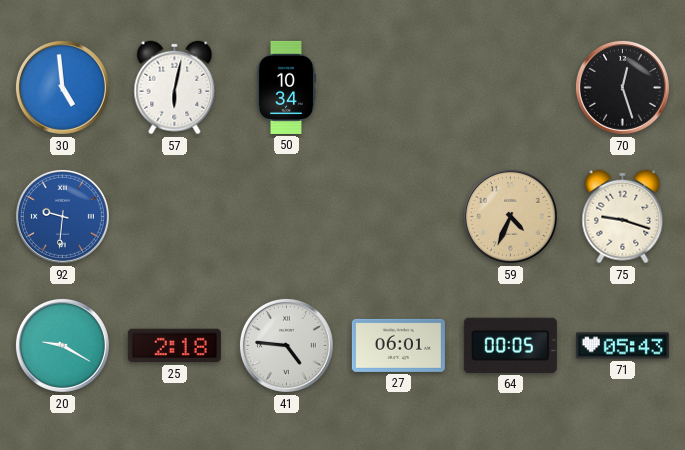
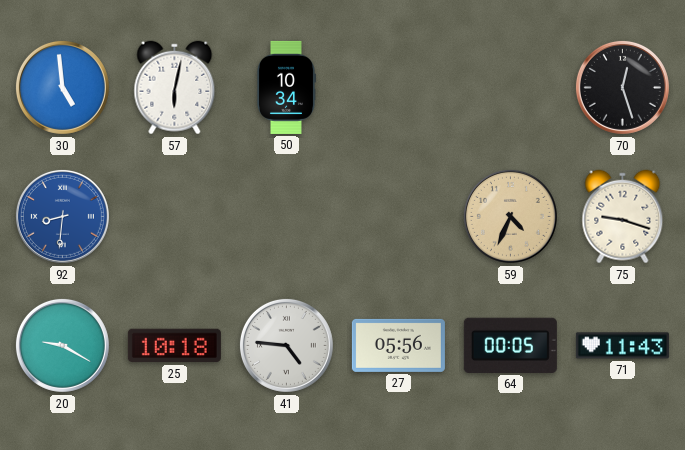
92: 9:31 -> 8:31
25: 2:18 -> 10:18
27: 06:01 -> 05:56
71: 05:43 -> 11:43
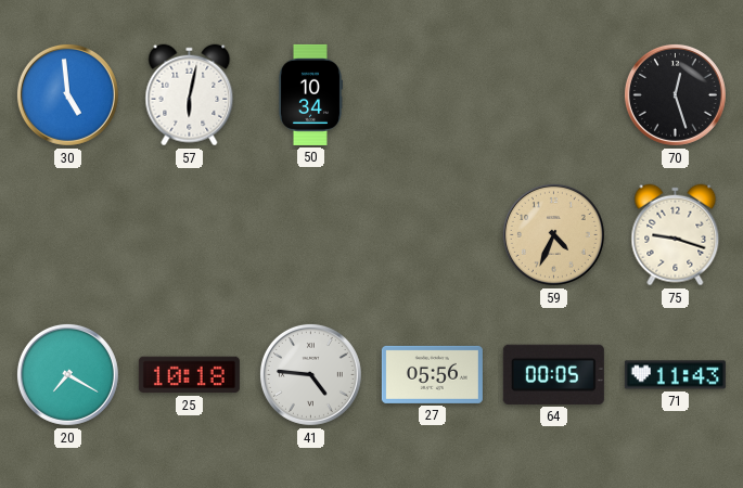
92: 8:31 -> none
20: 9:20 -> 7:20
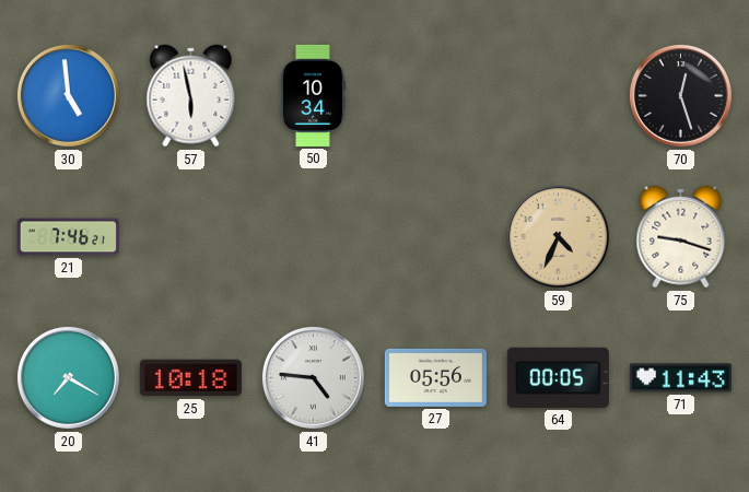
57: 6:02 -> 5:58
21: none -> 7:46
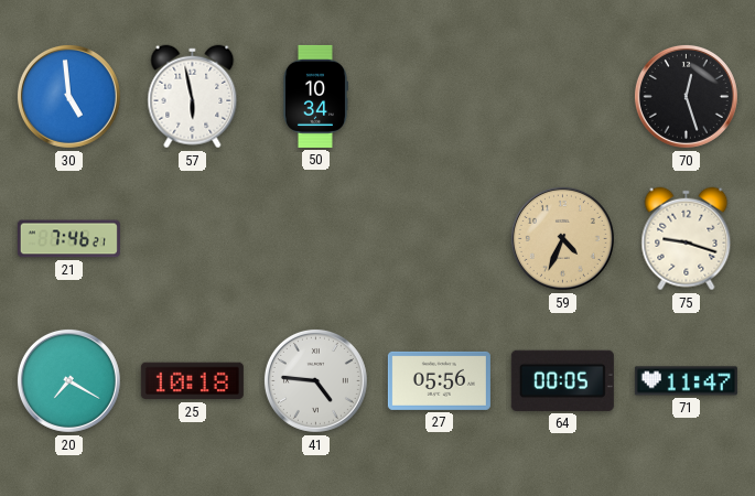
71: 11:43 -> 11:47
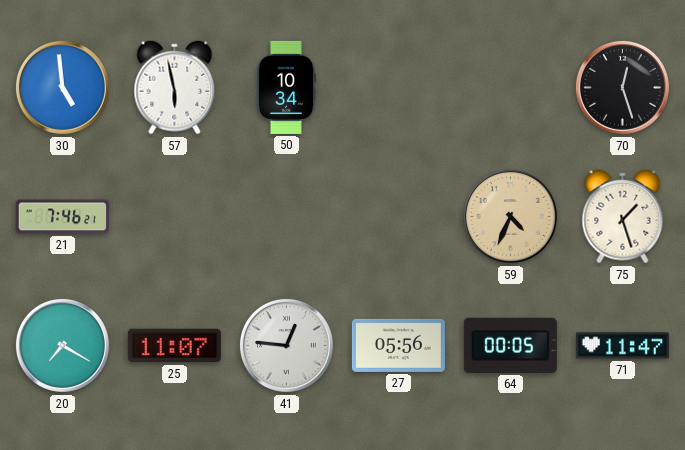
75: 9:18 -> 1:27
25: 10:18 -> 11:07
41: 4:46 -> 12:46
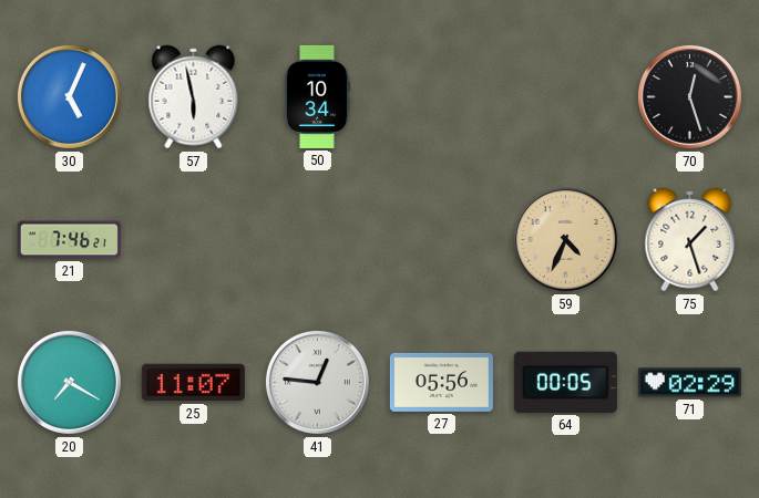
30: 4:59 -> 5:04
71: 11:47 -> 02:29
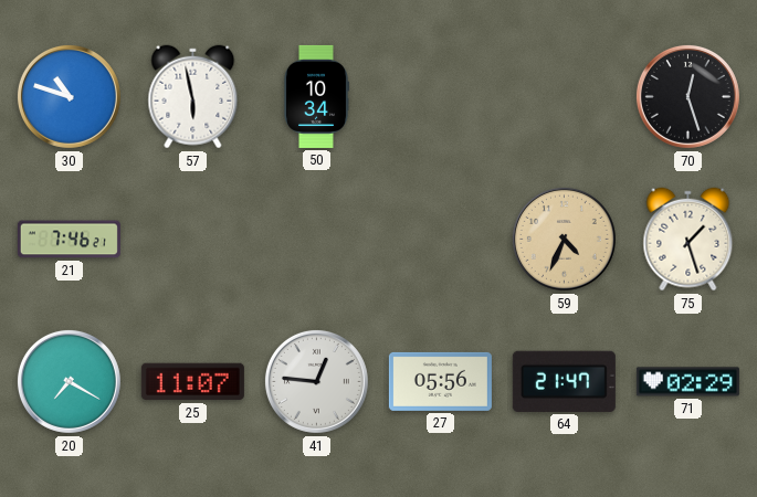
30: 5:04 -> 10:48
64: 00:05 -> 21:47
